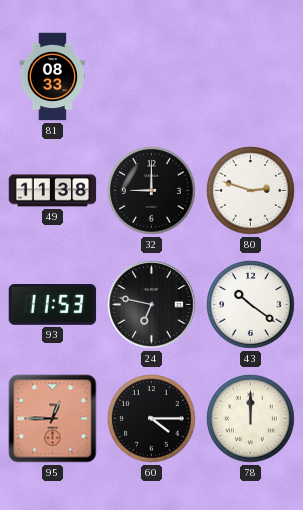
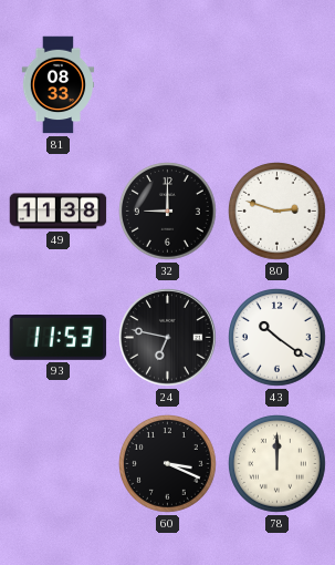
95: 12:45 -> none
60: 4:15 -> 3:19
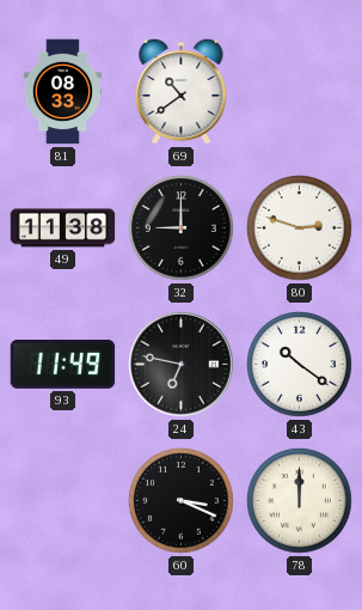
69: none -> 10:39
93: 11:53 -> 11:49
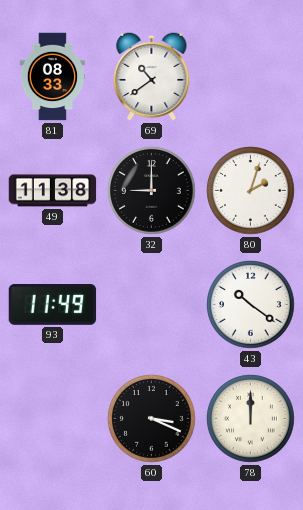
80: 2:48 -> 2:03
24: 6:47 -> none
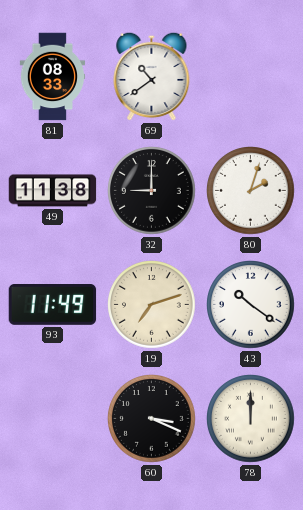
19: none -> 7:12
